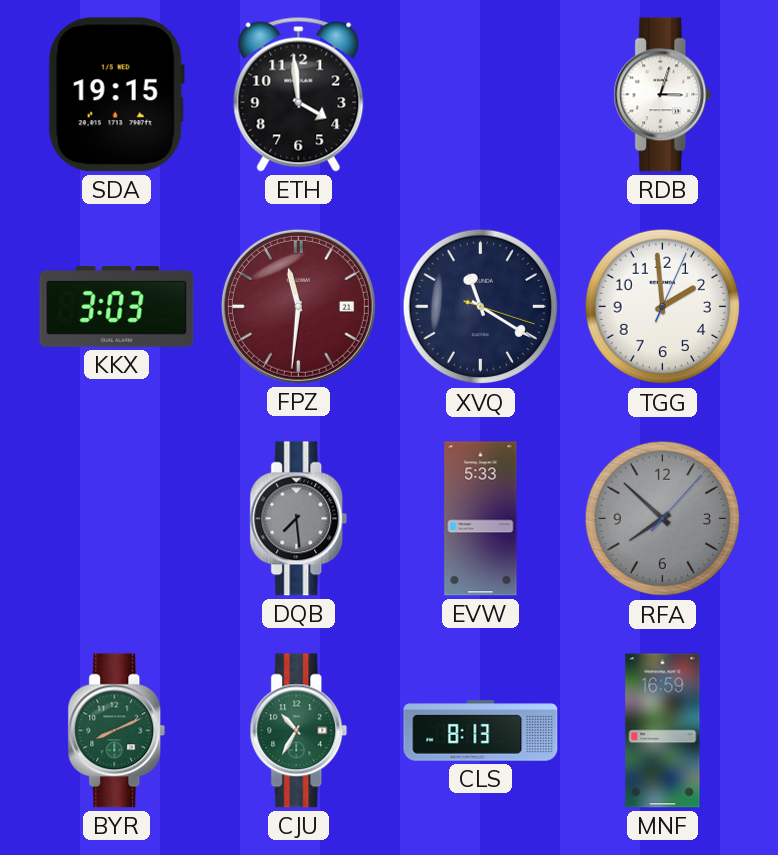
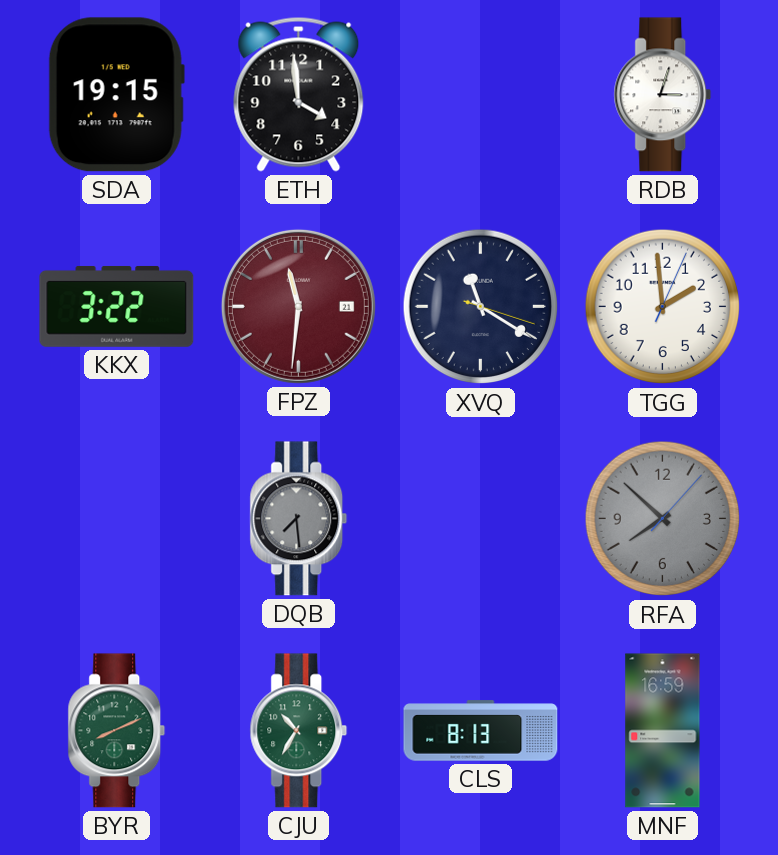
KKX: 3:03 -> 3:22
EVW: 5:33 -> none
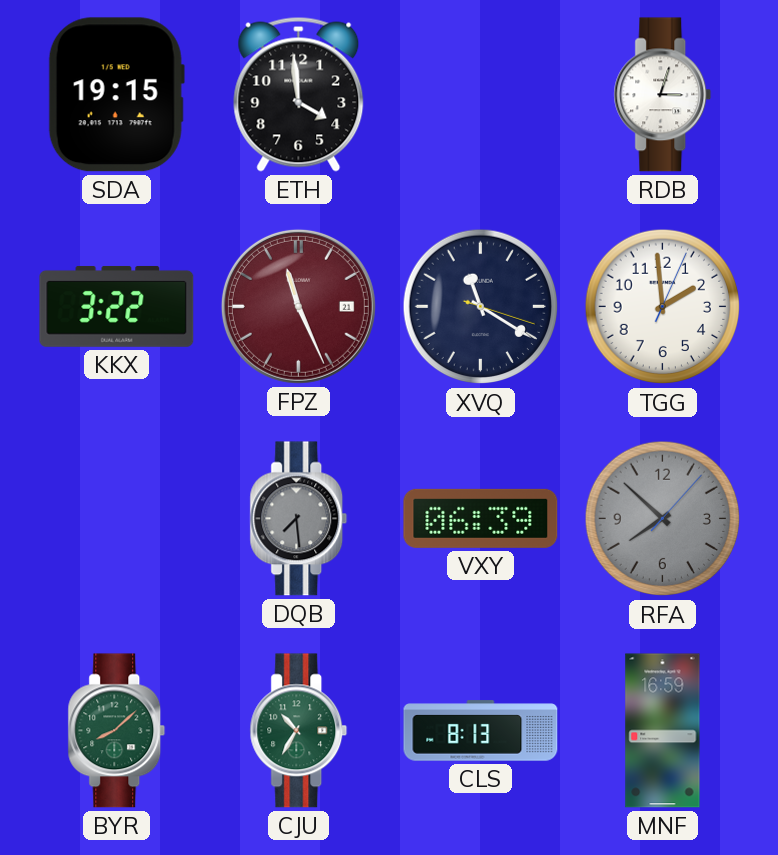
FPZ: 11:31 -> 11:26
VXY: none -> 06:39
BYR: 8:11 -> 8:08
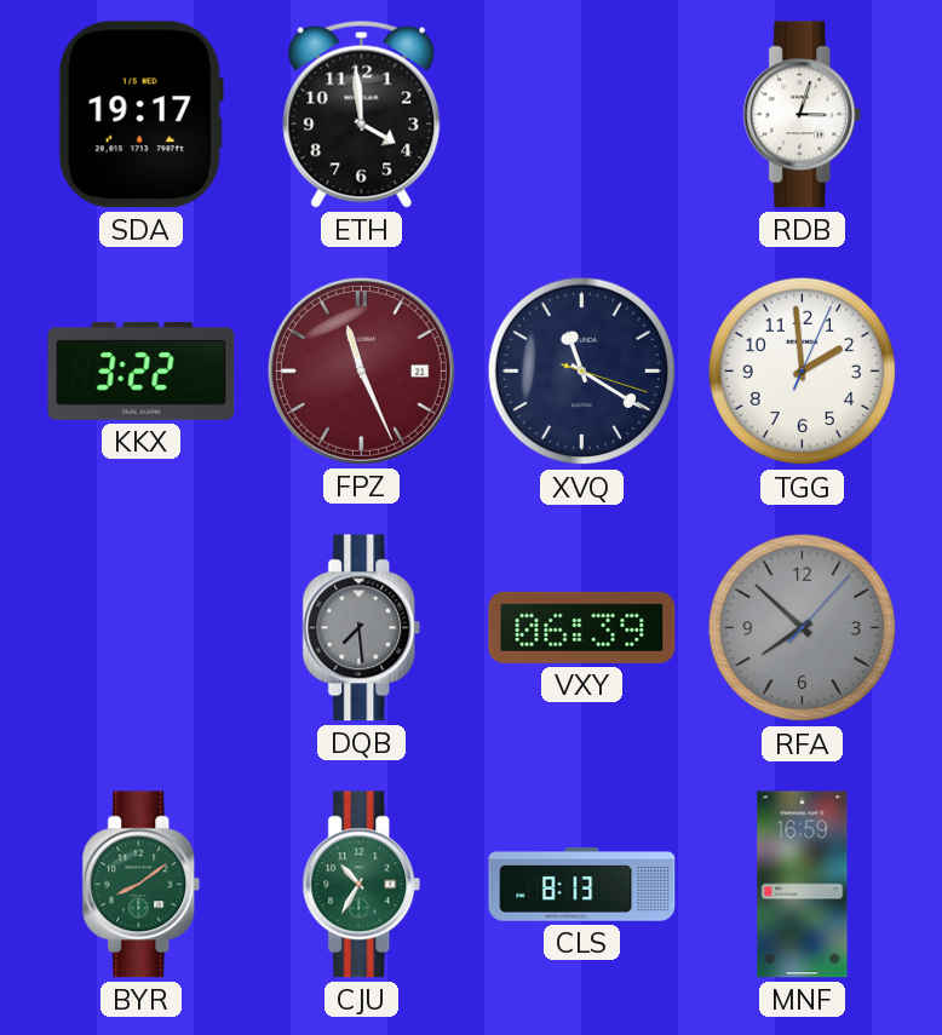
SDA: 19:15 -> 19:17
BYR: 8:08 -> 8:09
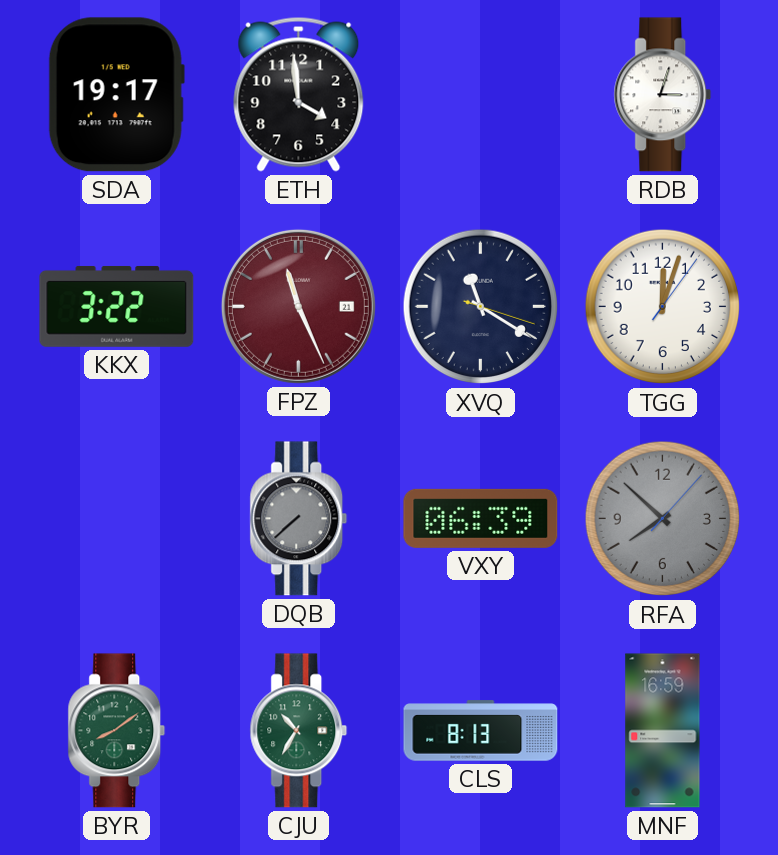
TGG: 1:59 -> 12:03
DQB: 7:29 -> 7:38
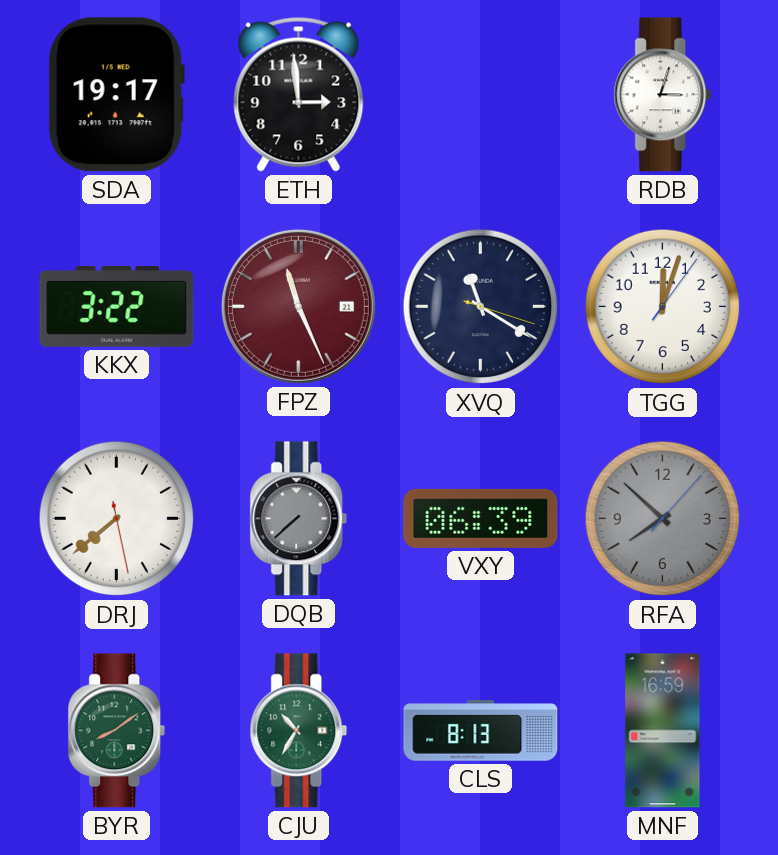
ETH: 3:59 -> 2:59
DRJ: none -> 7:38
